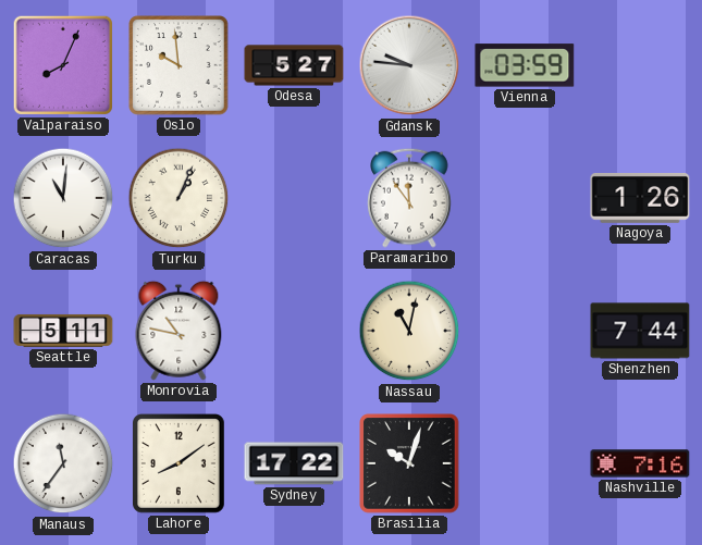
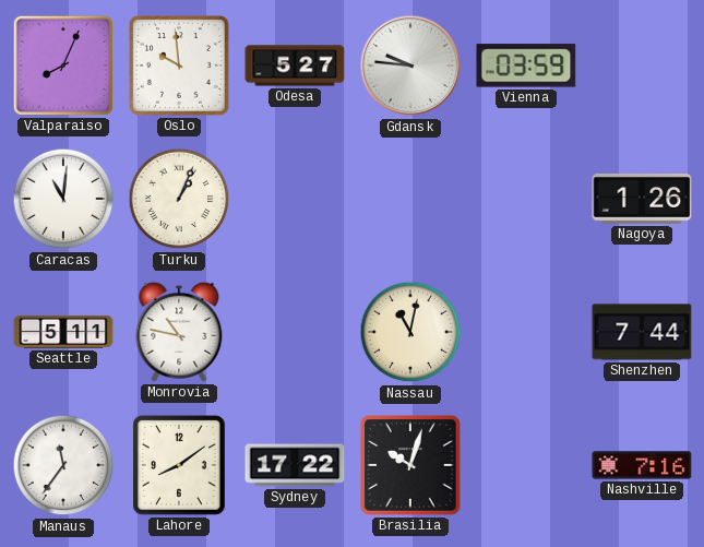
Paramaribo: 11:54 -> none
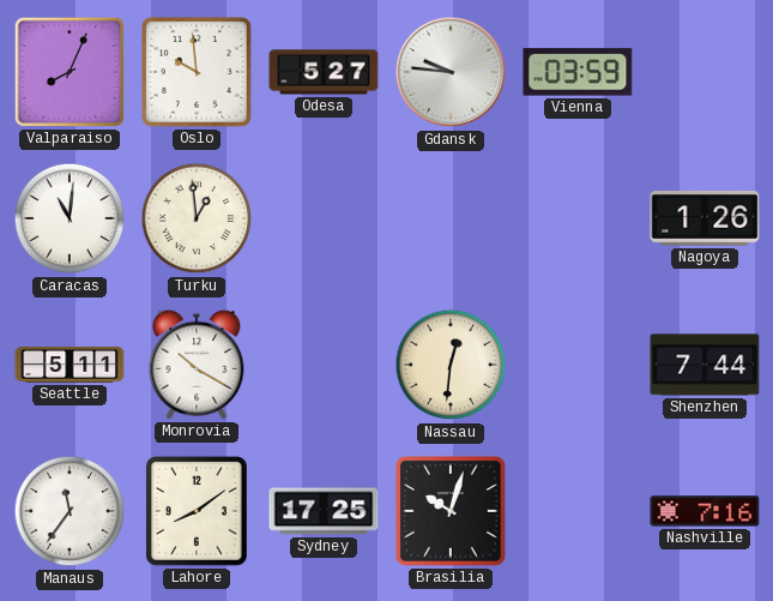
Turku: 1:04 -> 12:59
Monrovia: 10:47 -> 10:20
Nassau: 11:02 -> 12:31
Sydney: 17:22 -> 17:25
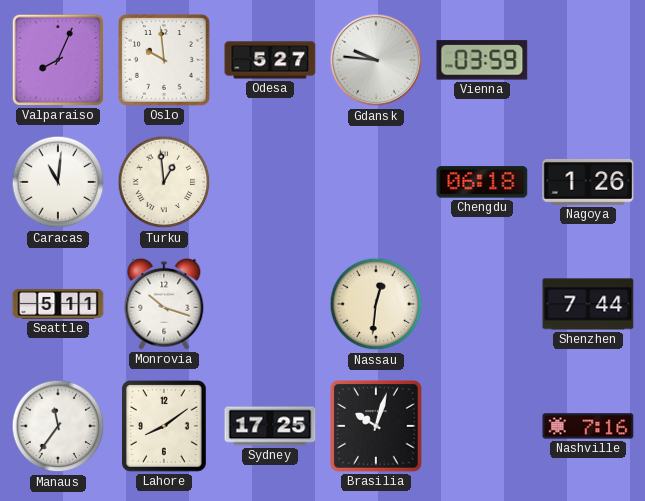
Chengdu: none -> 06:18
Monrovia: 10:20 -> 10:18
